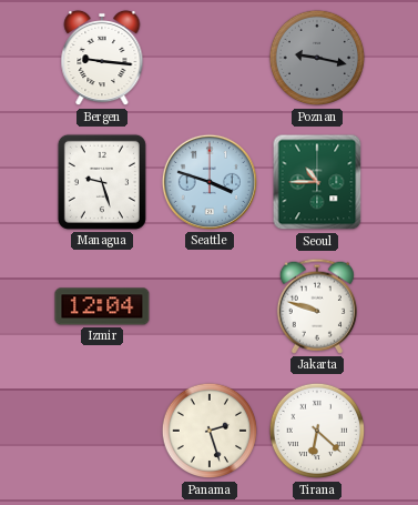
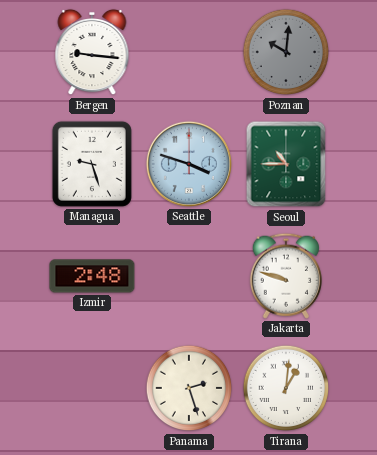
Poznan: 9:17 -> 10:01
Izmir: 12:04 -> 2:48
Tirana: 6:22 -> 1:01
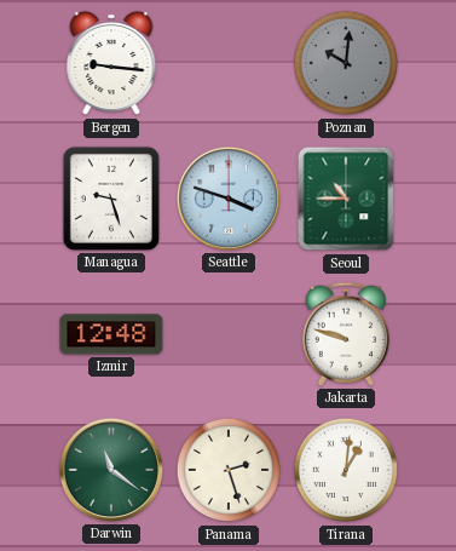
Izmir: 2:48 -> 12:48
Darwin: none -> 11:21
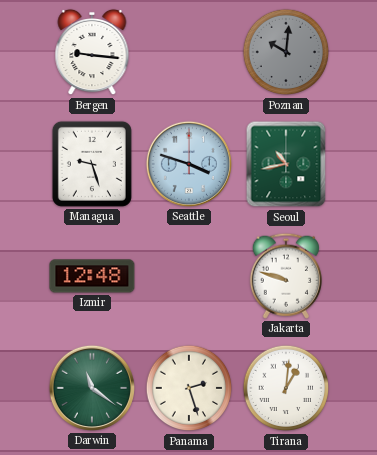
Seoul: 10:45 -> 10:43
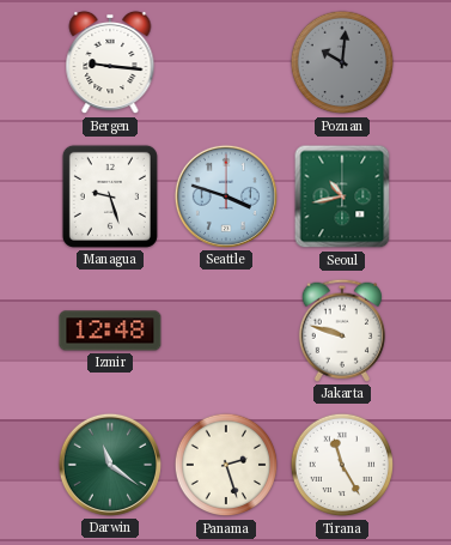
Tirana: 1:01 -> 11:25
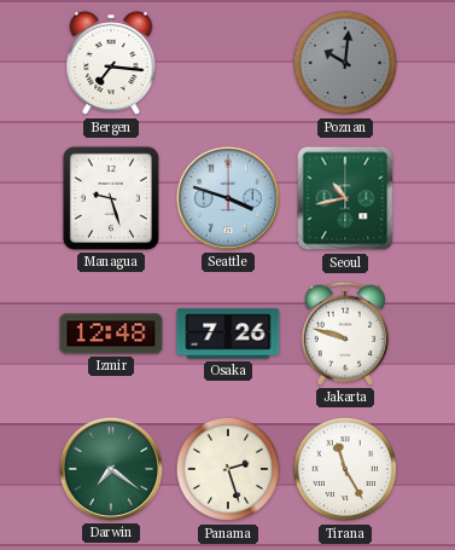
Bergen: 9:16 -> 7:16
Osaka: none -> 7:26
Darwin: 11:21 -> 7:21
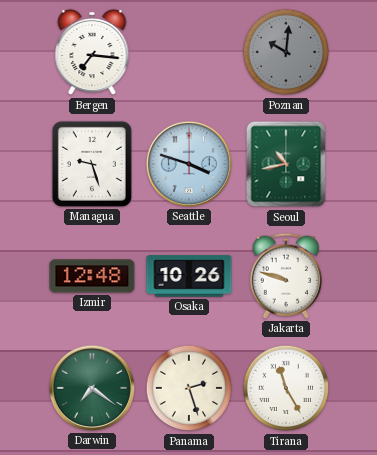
Osaka: 7:26 -> 10:26
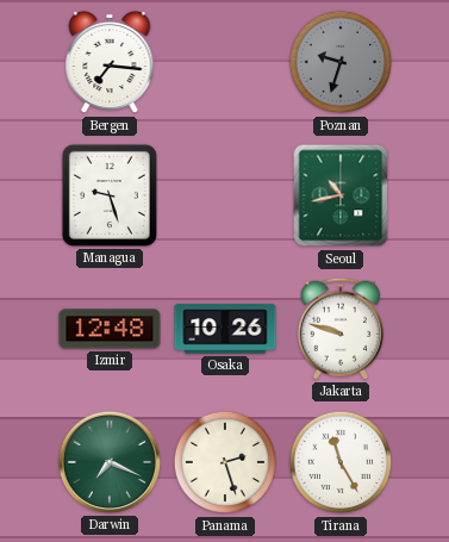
Poznan: 10:01 -> 9:33
Seattle: 3:48 -> none
Darwin: 7:21 -> 7:19
